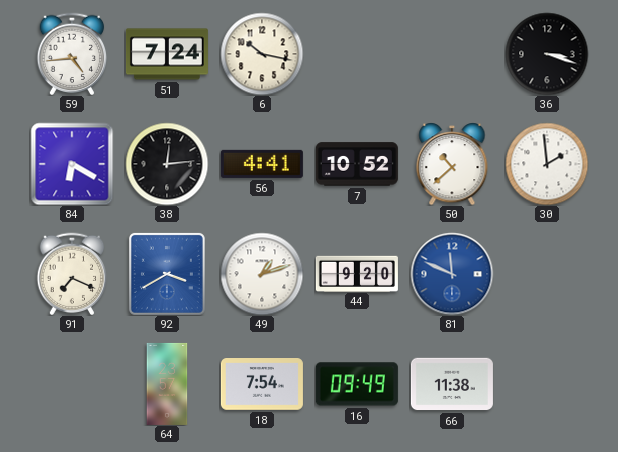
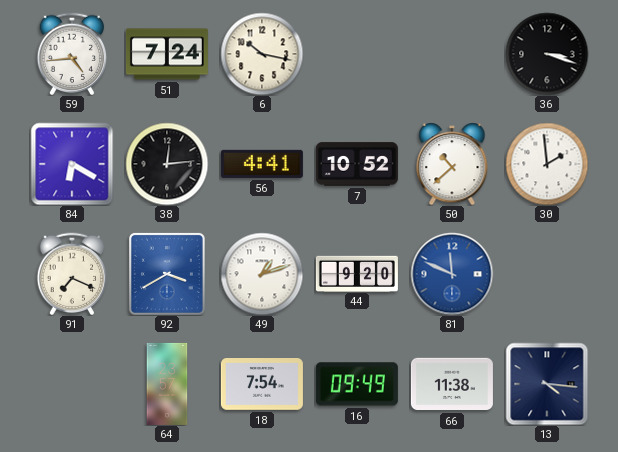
13: none -> 4:16
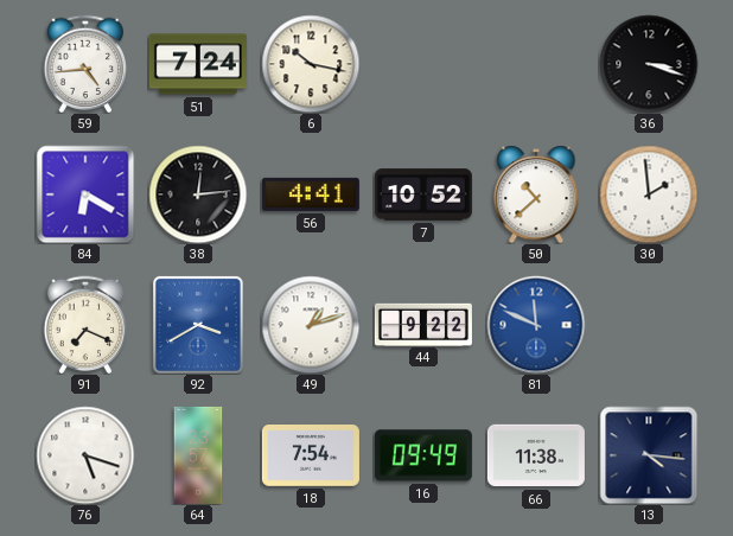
44: 9:20 -> 9:22
76: none -> 5:18
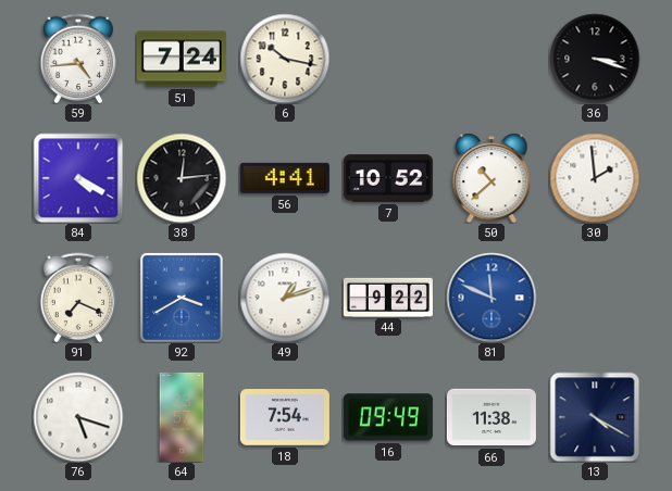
84: 6:20 -> 4:20
13: 4:16 -> 4:20
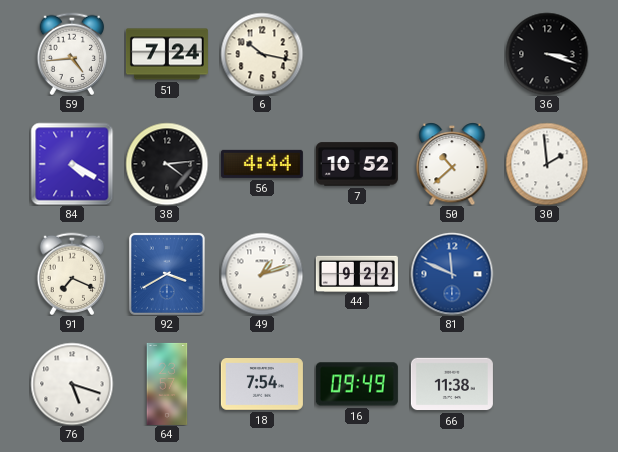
38: 12:14 -> 4:14
56: 4:41 -> 4:44
13: 4:20 -> none
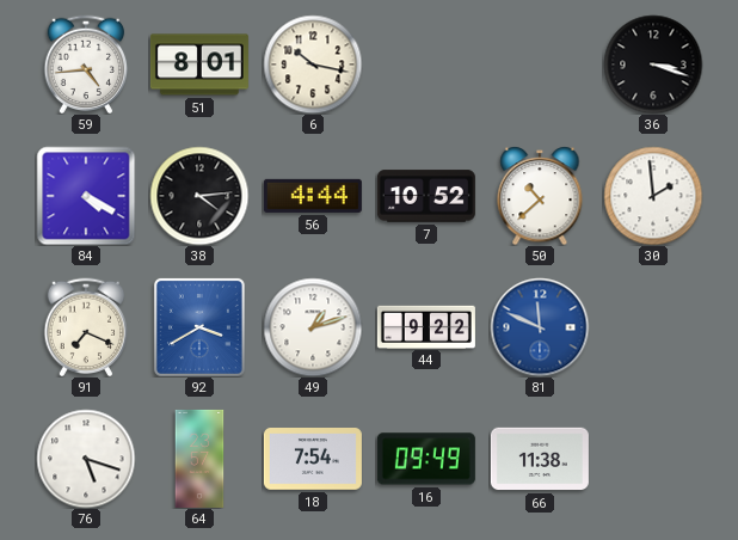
51: 7:24 -> 8:01
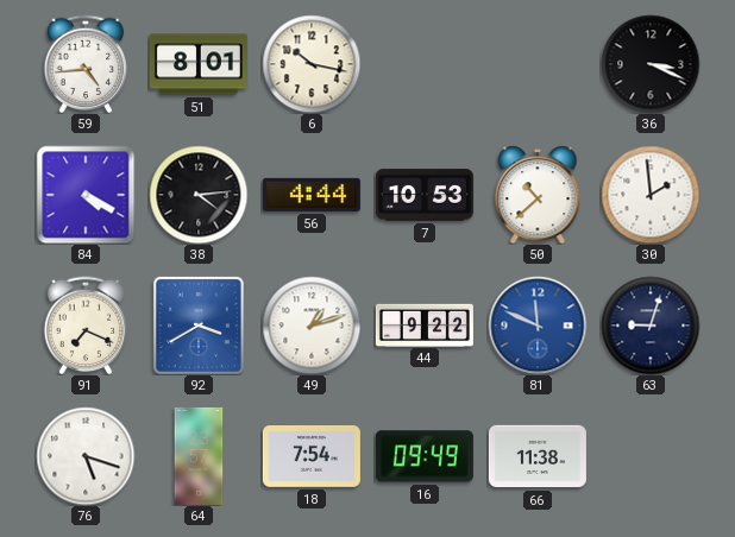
36: 3:18 -> 3:19
7: 10:52 -> 10:53
63: none -> 9:03
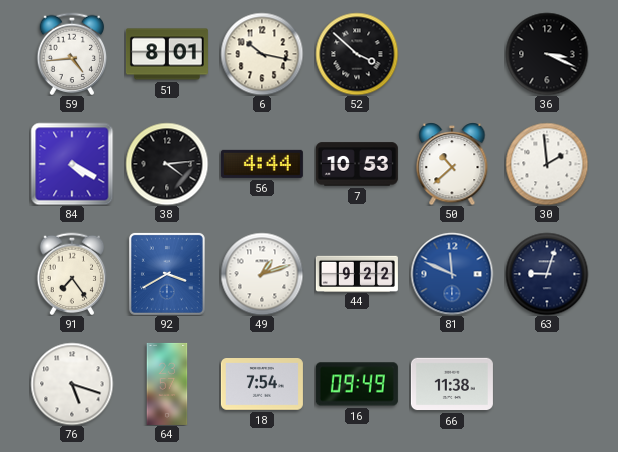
52: none -> 3:52
91: 7:19 -> 7:24
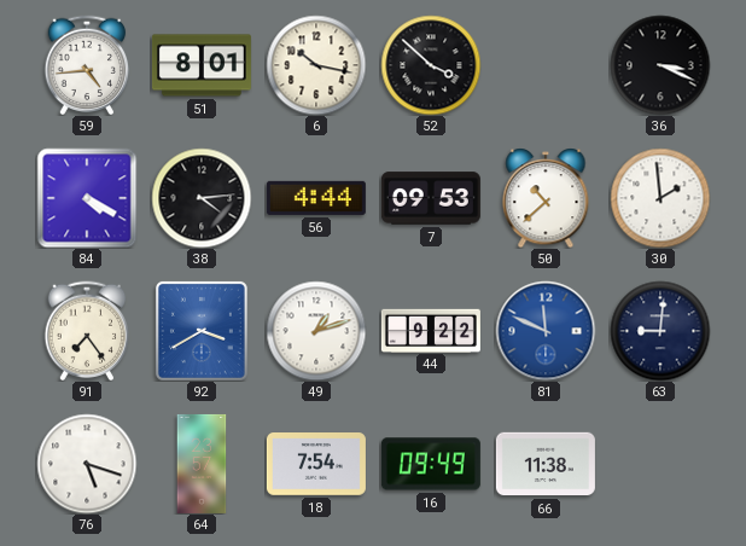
7: 10:53 -> 09:53
63: 9:03 -> 9:01
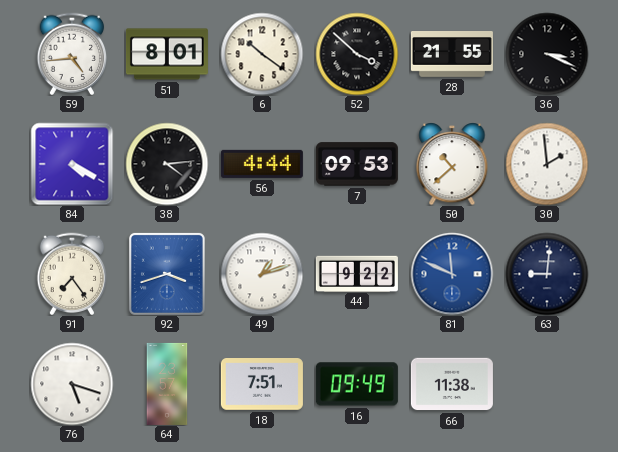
6: 10:17 -> 10:21
28: none -> 21:55
92: 3:40 -> 3:42
18: 7:54 -> 7:51
